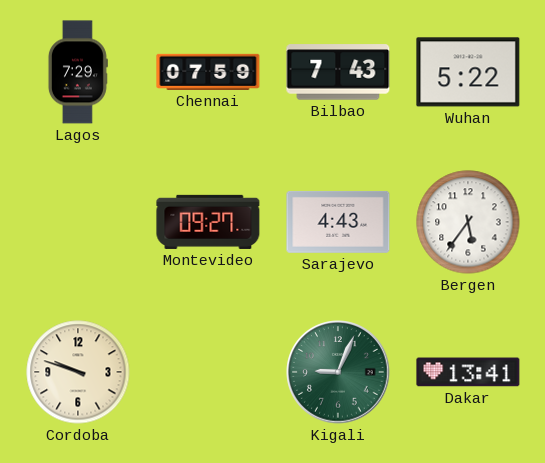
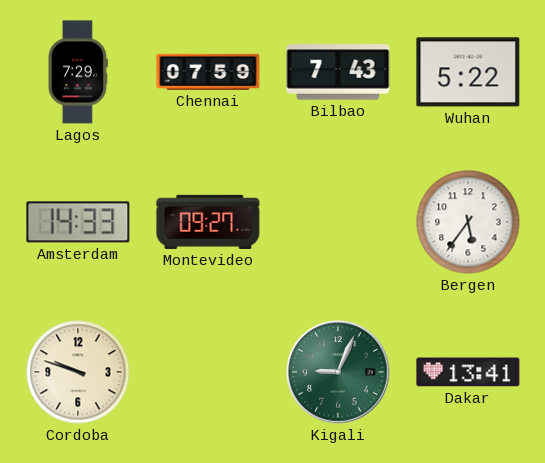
Amsterdam: none -> 14:33
Sarajevo: 4:43 -> none
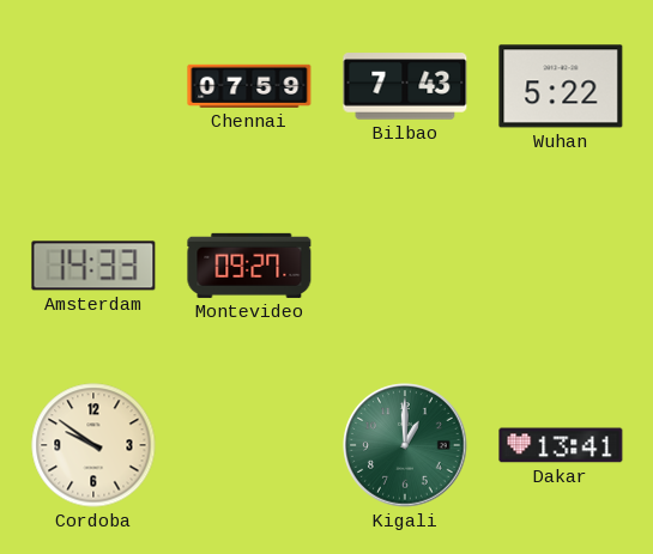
Lagos: 7:29 -> none
Bergen: 5:36 -> none
Cordoba: 9:48 -> 9:51
Kigali: 9:04 -> 1:00
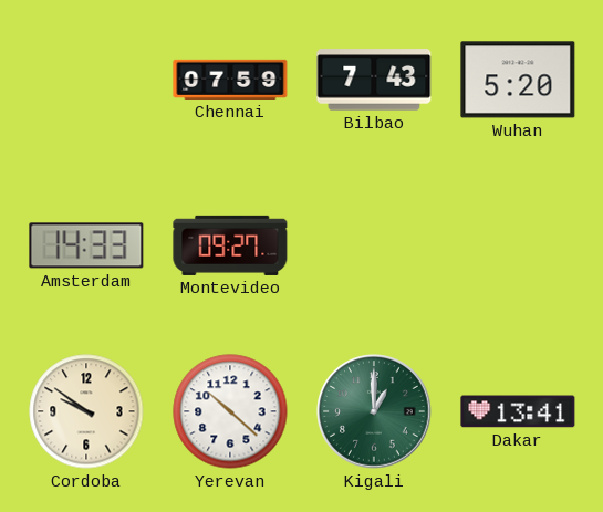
Wuhan: 5:22 -> 5:20
Yerevan: none -> 10:22
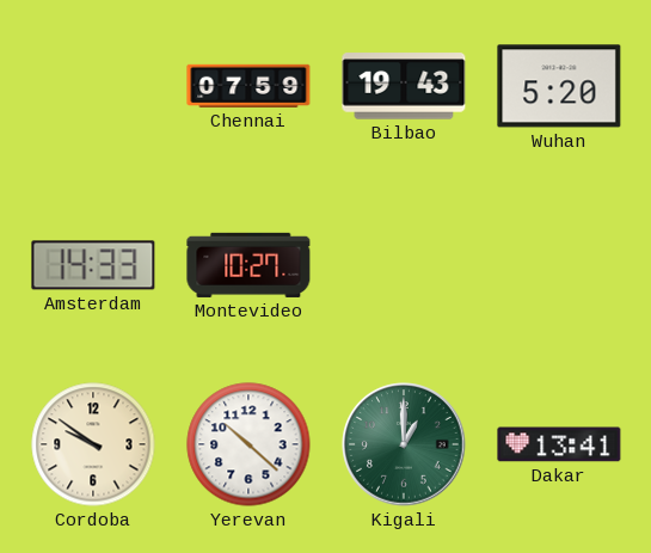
Bilbao: 7:43 -> 19:43
Montevideo: 09:27 -> 10:27
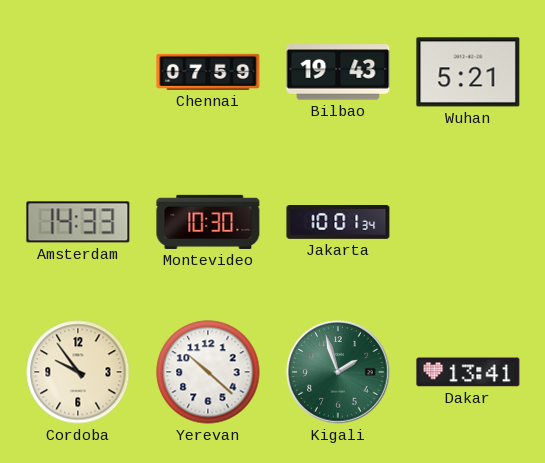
Wuhan: 5:20 -> 5:21
Montevideo: 10:27 -> 10:30
Jakarta: none -> 10:01
Cordoba: 9:51 -> 9:54
Kigali: 1:00 -> 1:57
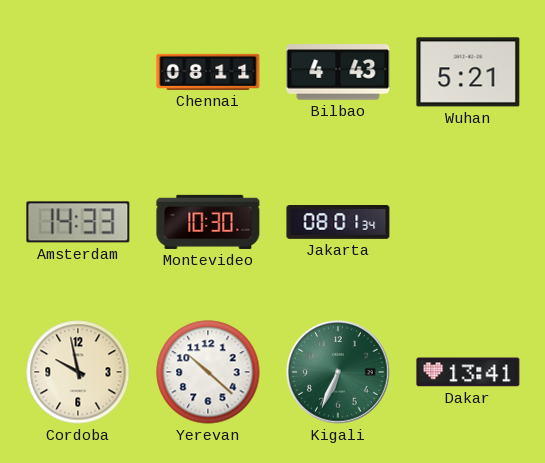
Chennai: 07:59 -> 08:11
Bilbao: 19:43 -> 4:43
Jakarta: 10:01 -> 08:01
Cordoba: 9:54 -> 9:58
Kigali: 1:57 -> 6:34
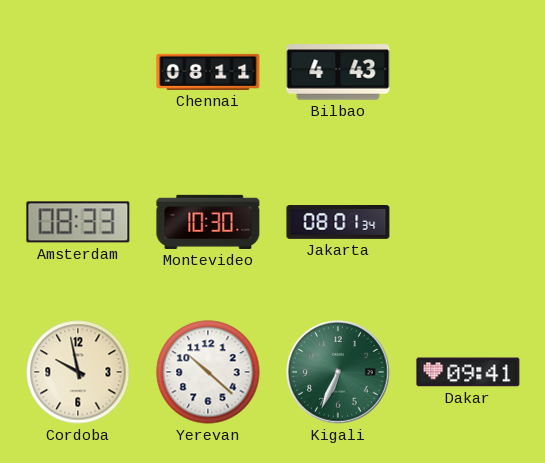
Wuhan: 5:21 -> none
Amsterdam: 14:33 -> 08:33
Dakar: 13:41 -> 09:41
